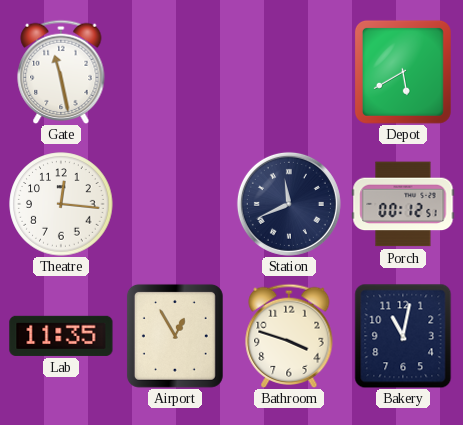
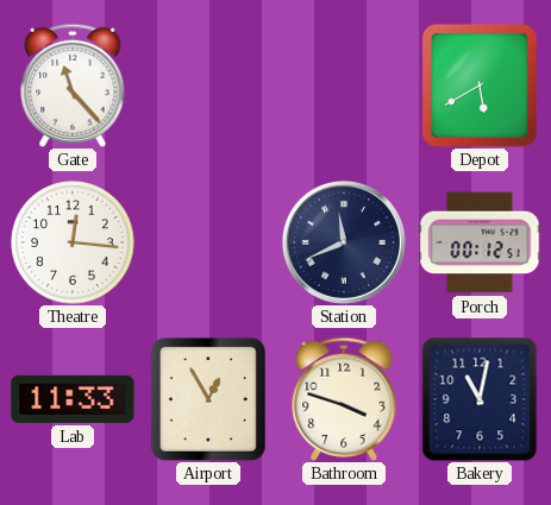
Gate: 11:28 -> 11:23
Lab: 11:35 -> 11:33
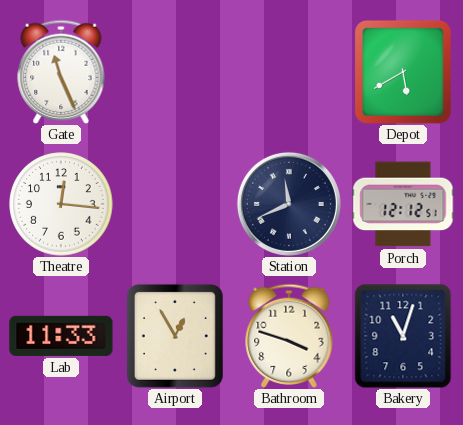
Gate: 11:23 -> 11:26
Porch: 00:12 -> 12:12
Bakery: 11:02 -> 11:03
